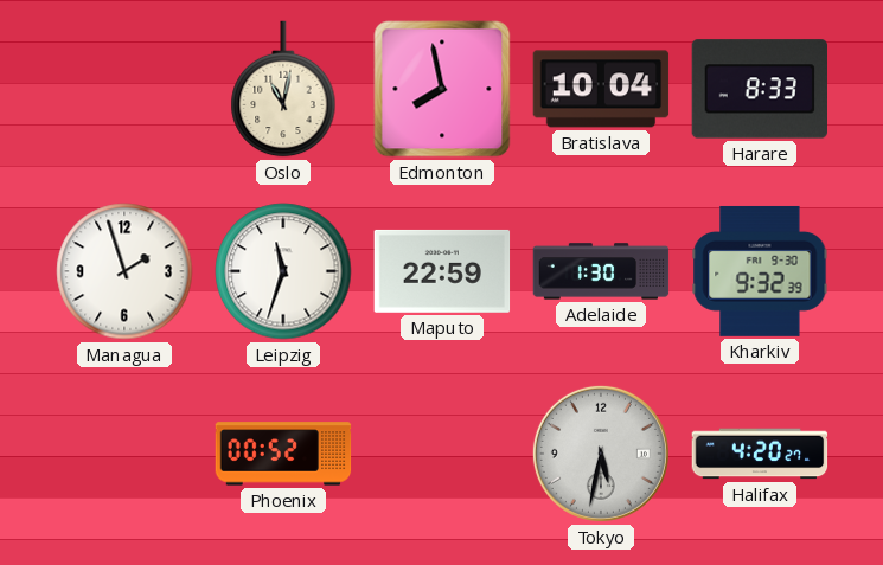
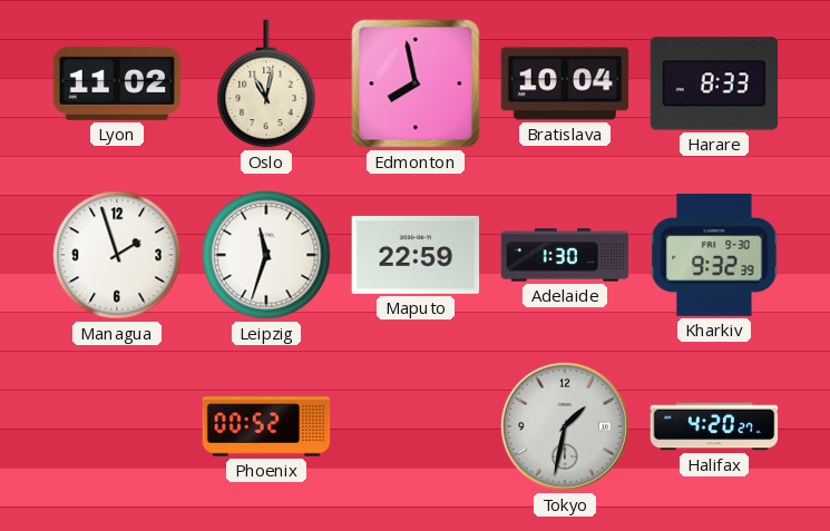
Lyon: none -> 11:02
Tokyo: 5:32 -> 1:32
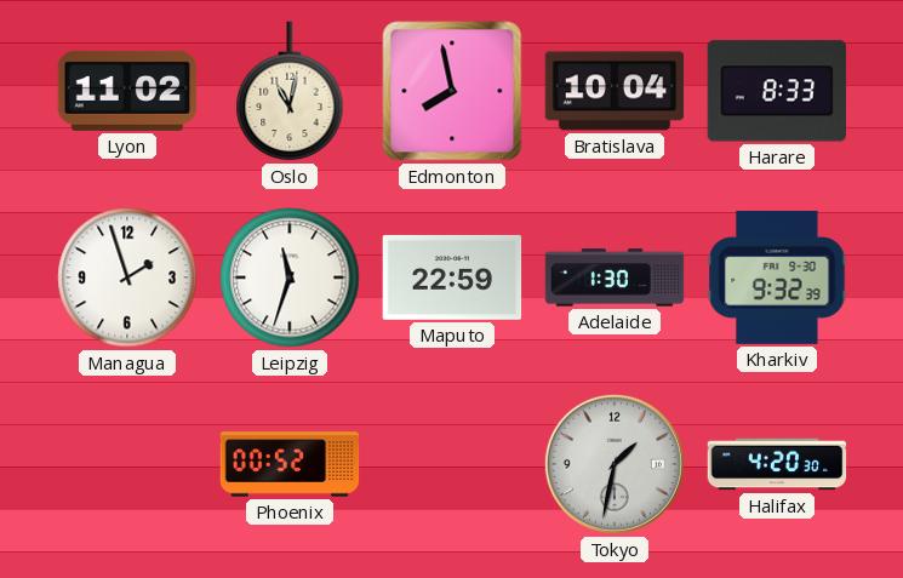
Halifax: 4:20:27 -> 4:20:30
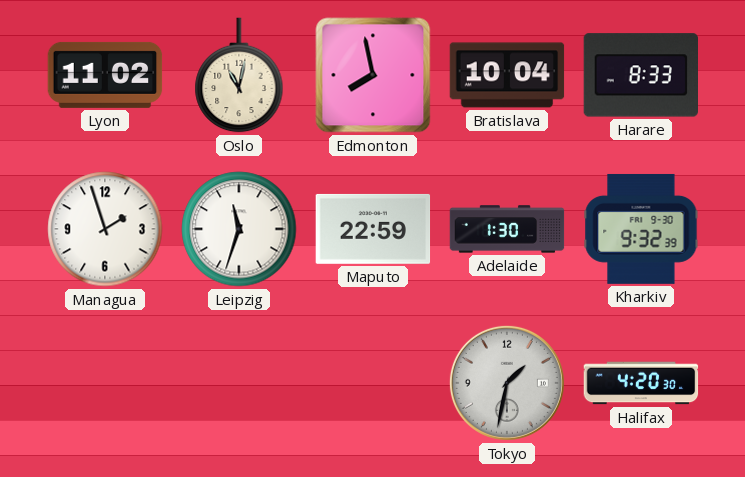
Phoenix: 00:52 -> none
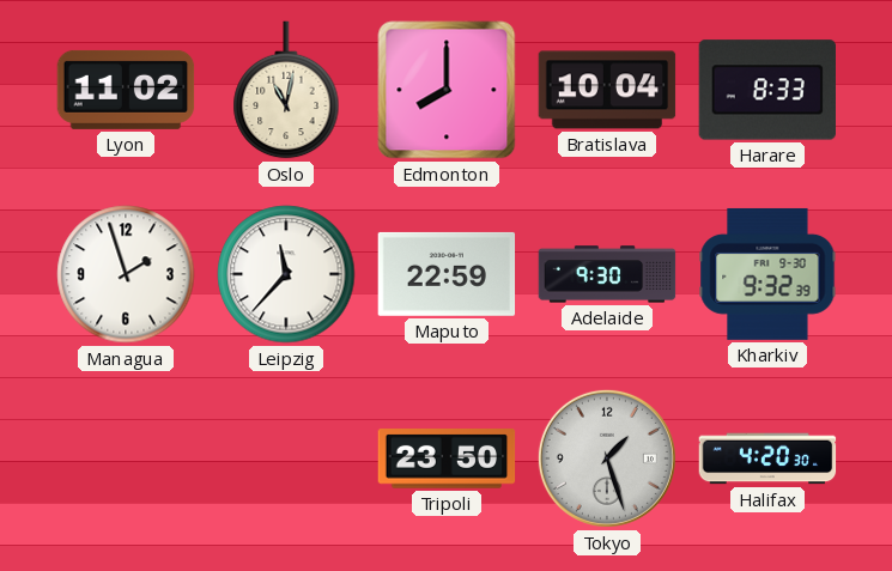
Edmonton: 7:58 -> 8:00
Leipzig: 11:33 -> 11:37
Adelaide: 1:30 -> 9:30
Tripoli: none -> 23:50
Tokyo: 1:32 -> 1:27
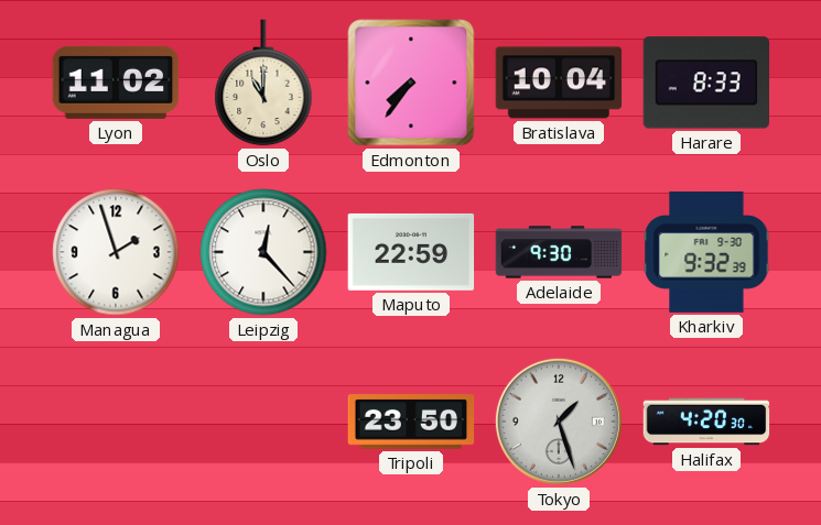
Oslo: 11:02 -> 11:00
Edmonton: 8:00 -> 7:36
Leipzig: 11:37 -> 12:23
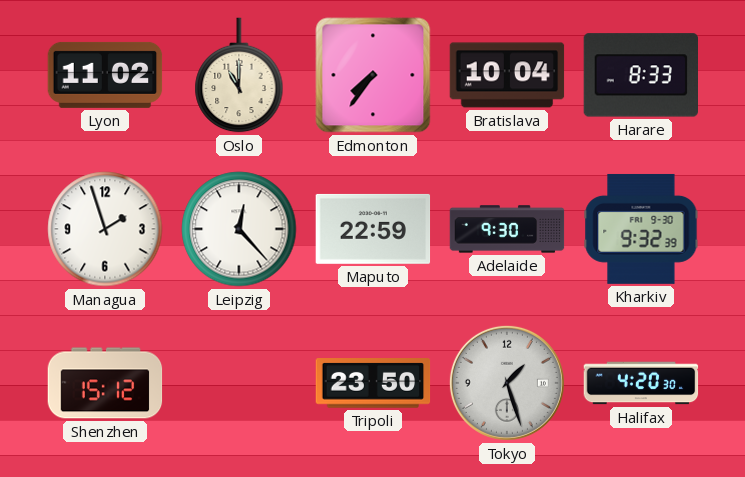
Shenzhen: none -> 15:12
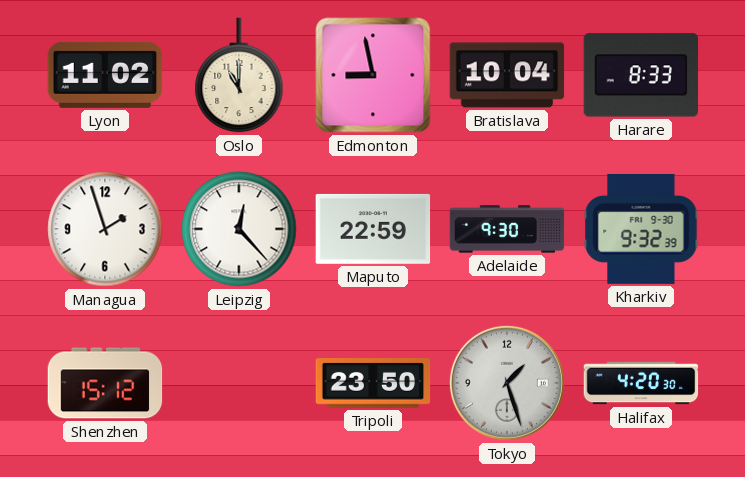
Edmonton: 7:36 -> 8:58
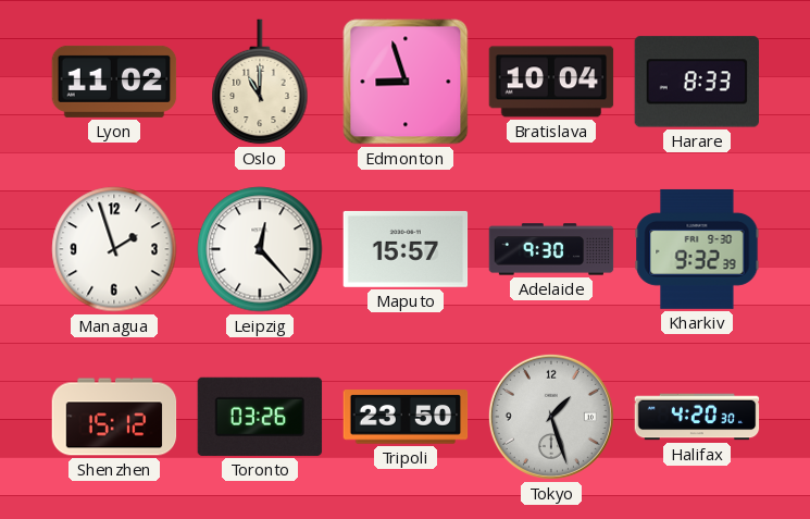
Edmonton: 8:58 -> 8:57
Maputo: 22:59 -> 15:57
Toronto: none -> 03:26
